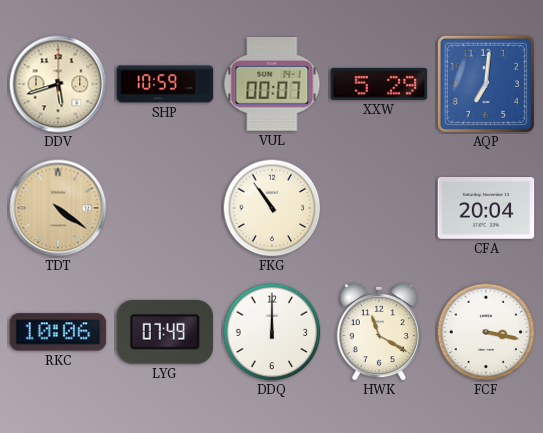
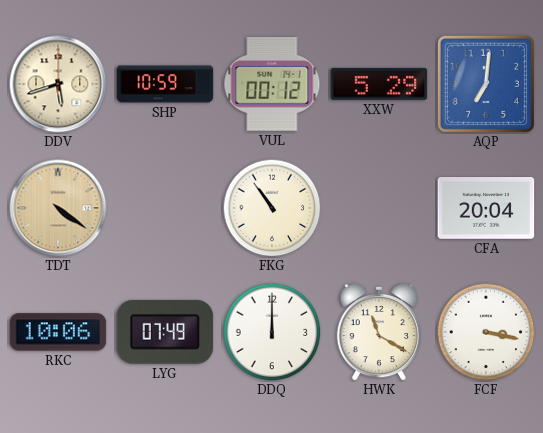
VUL: 00:07 -> 00:12
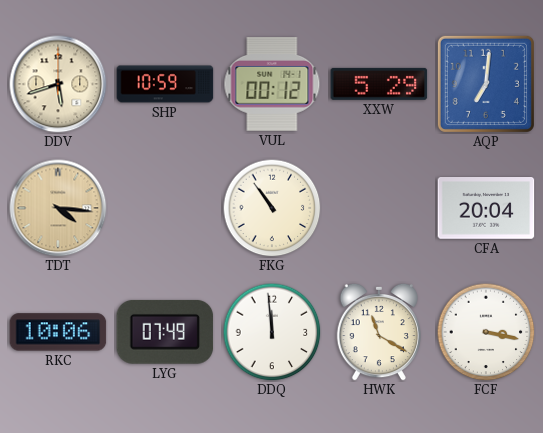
TDT: 4:21 -> 4:16
DDQ: 12:00 -> 11:59
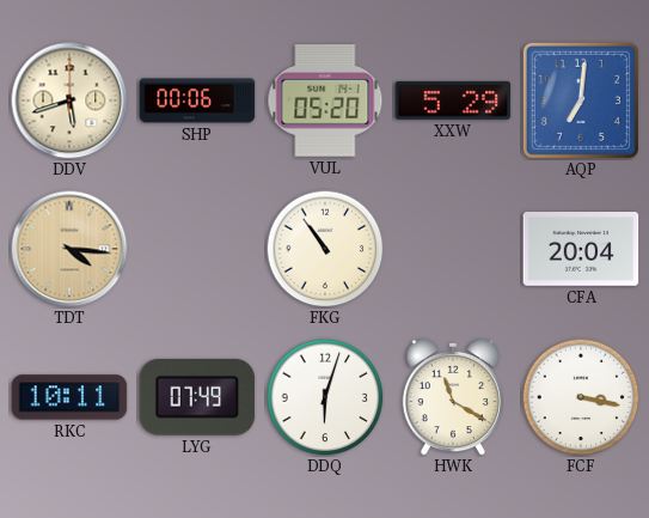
SHP: 10:59 -> 00:06
VUL: 00:12 -> 05:20
RKC: 10:06 -> 10:11
DDQ: 11:59 -> 6:03
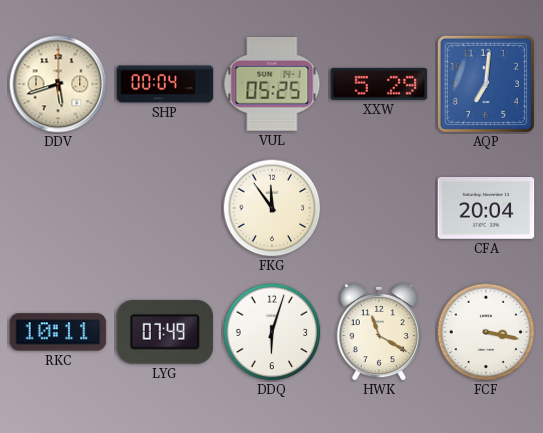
SHP: 00:06 -> 00:04
VUL: 05:20 -> 05:25
TDT: 4:16 -> none
FKG: 10:54 -> 11:54
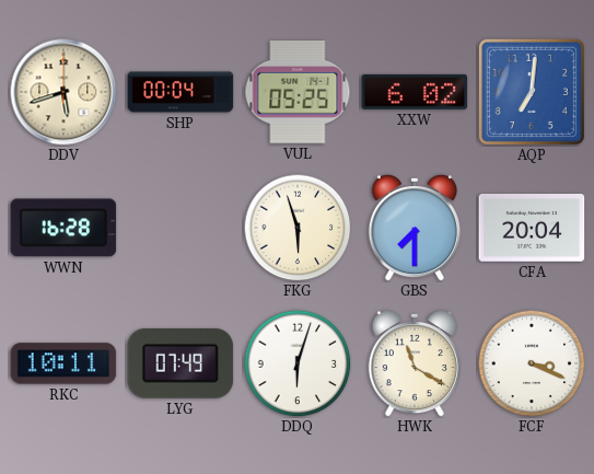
XXW: 5:29 -> 6:02
WWN: none -> 16:28
FKG: 11:54 -> 5:57
GBS: none -> 7:30
FCF: 3:17 -> 3:19
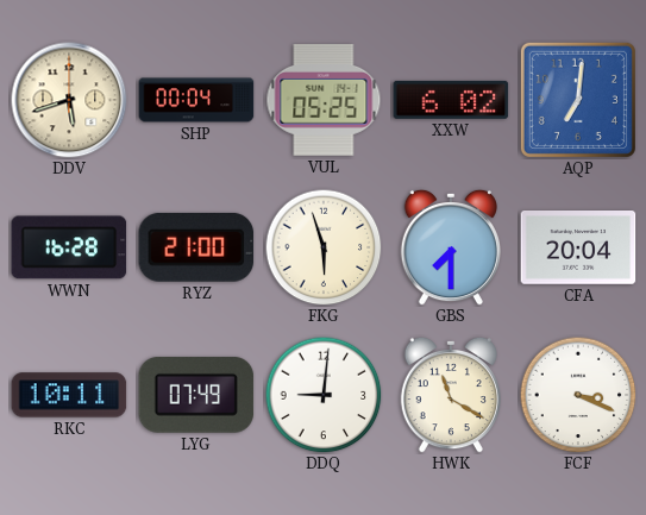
RYZ: none -> 21:00
DDQ: 6:03 -> 9:01
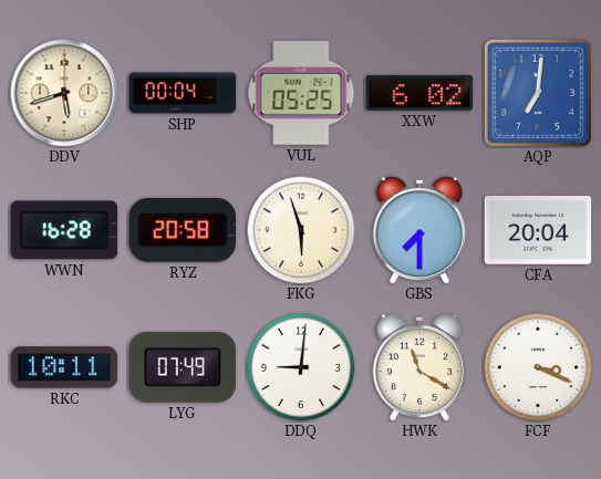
RYZ: 21:00 -> 20:58
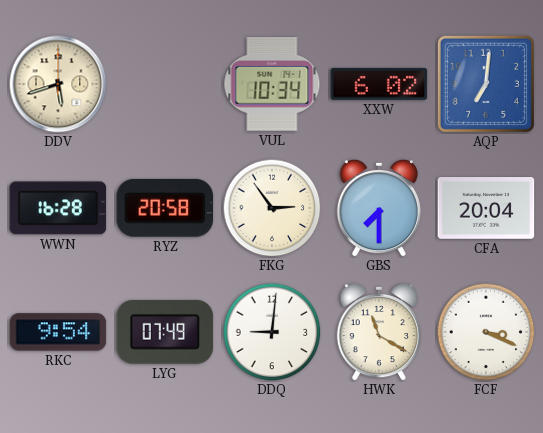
SHP: 00:04 -> none
VUL: 05:25 -> 10:34
FKG: 5:57 -> 2:54
RKC: 10:11 -> 9:54
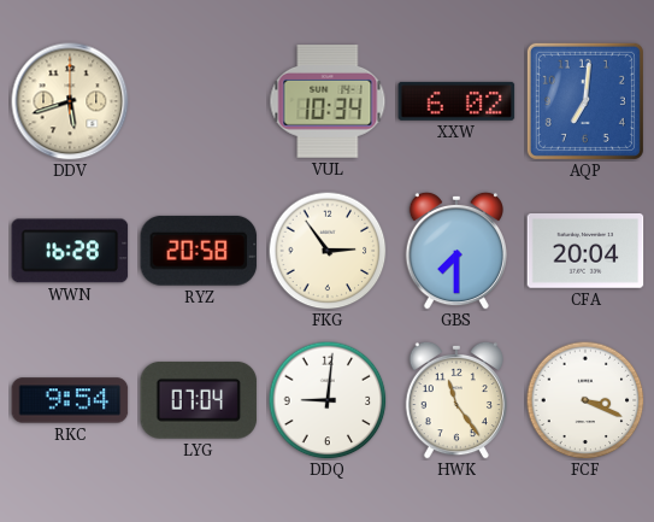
LYG: 07:49 -> 07:04
HWK: 11:20 -> 11:24
